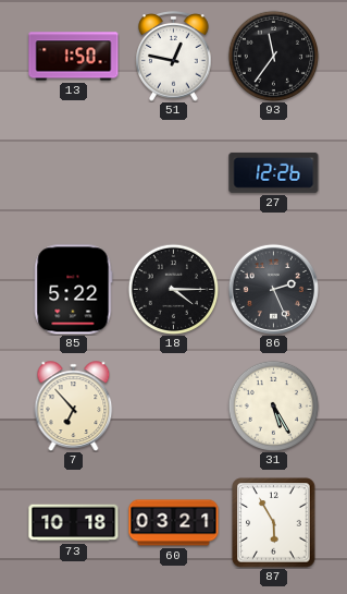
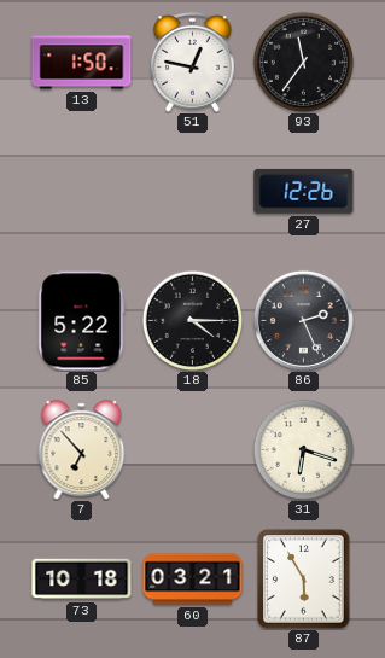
31: 5:25 -> 6:18
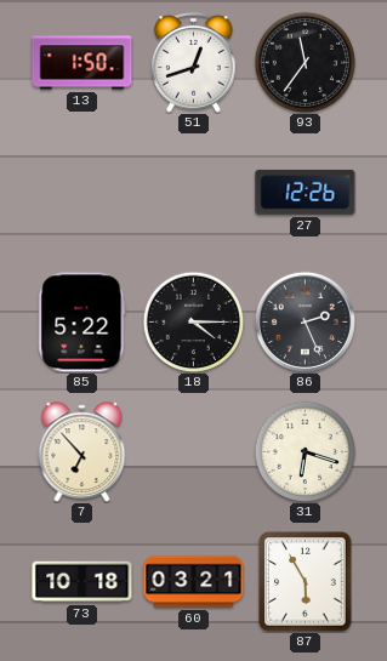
51: 12:47 -> 12:42
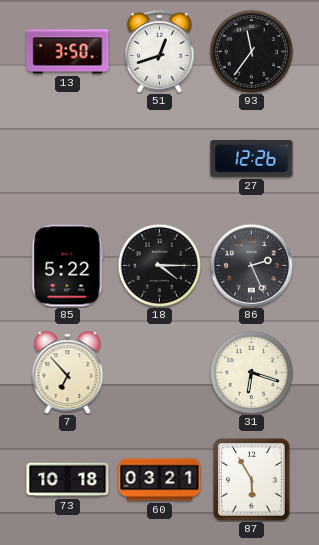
13: 1:50 -> 3:50
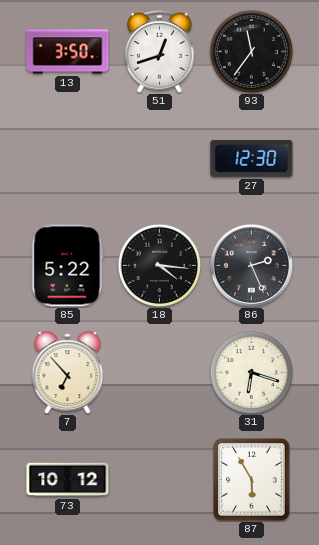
27: 12:26 -> 12:30
18: 4:15 -> 4:16
73: 10:18 -> 10:12
60: 03:21 -> none
